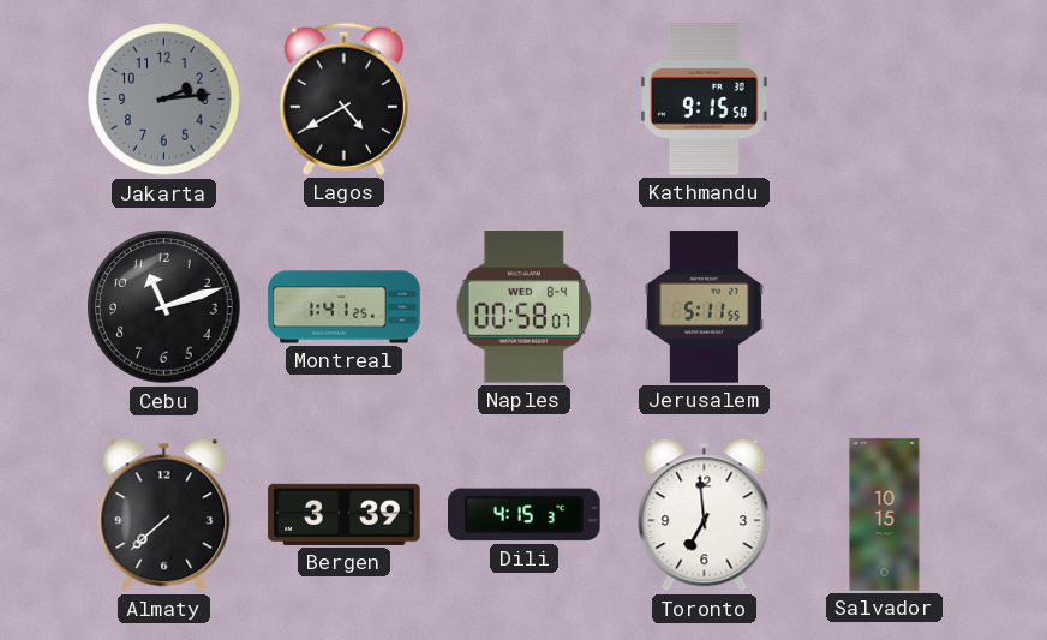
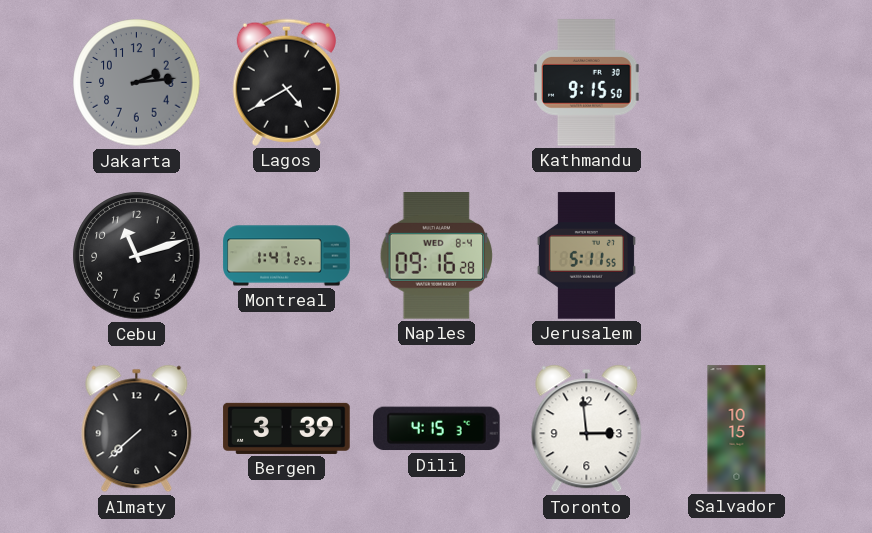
Naples: 00:58 -> 09:16
Toronto: 6:59 -> 2:59
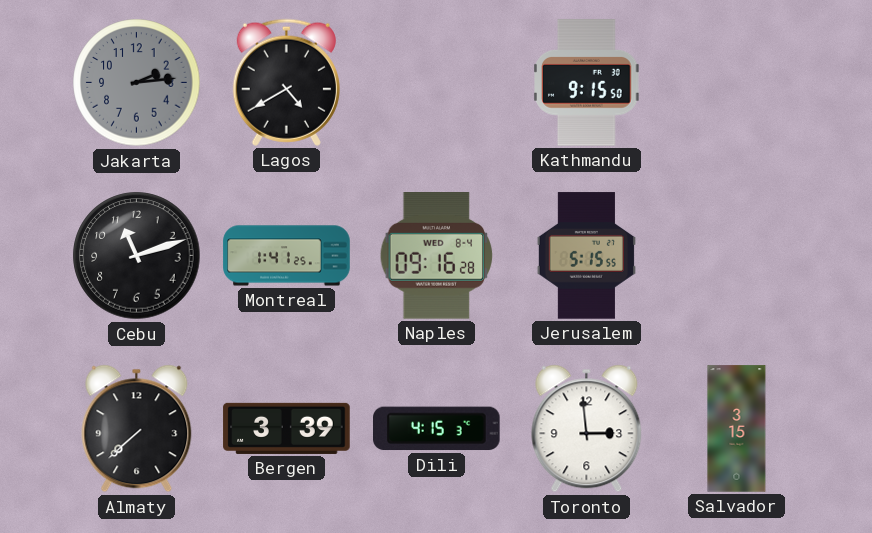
Jerusalem: 5:11 -> 5:15
Salvador: 10:15 -> 3:15
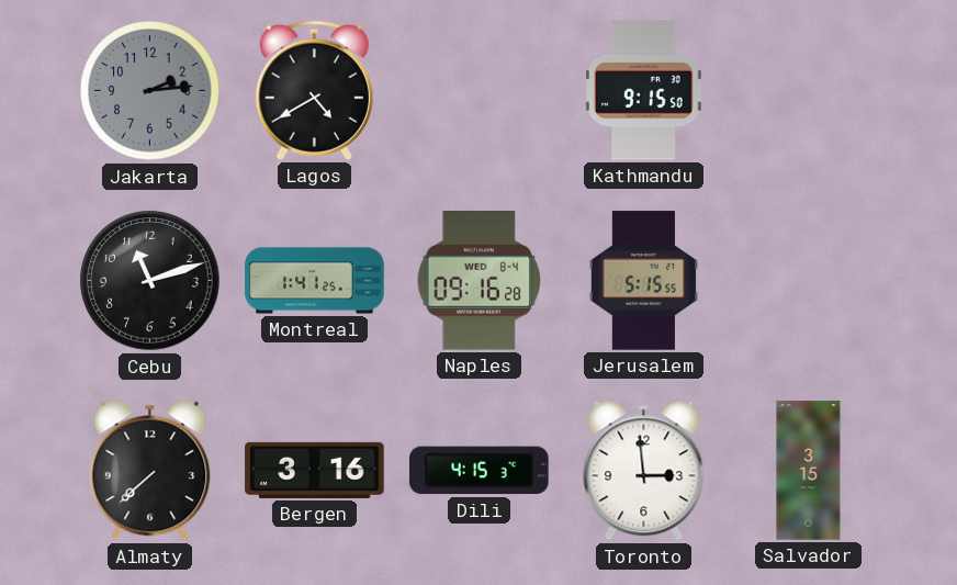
Bergen: 3:39 -> 3:16
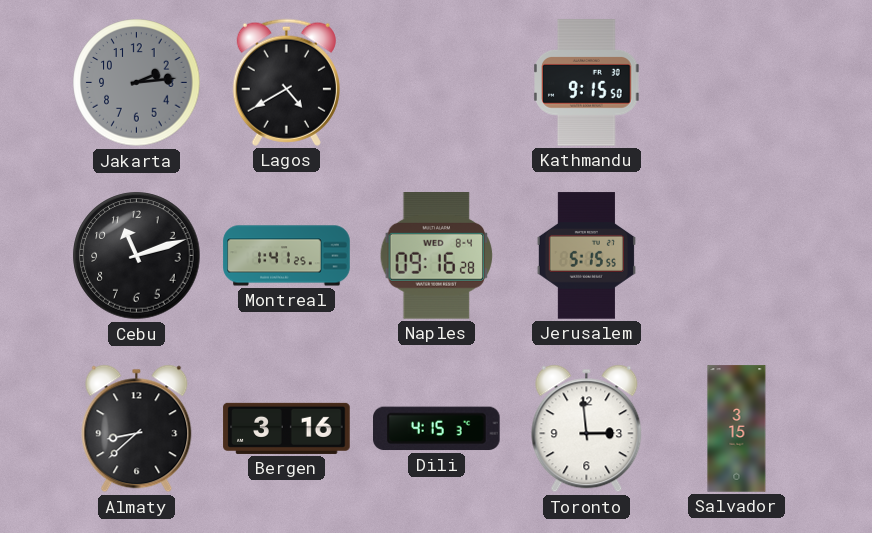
Almaty: 7:38 -> 8:38
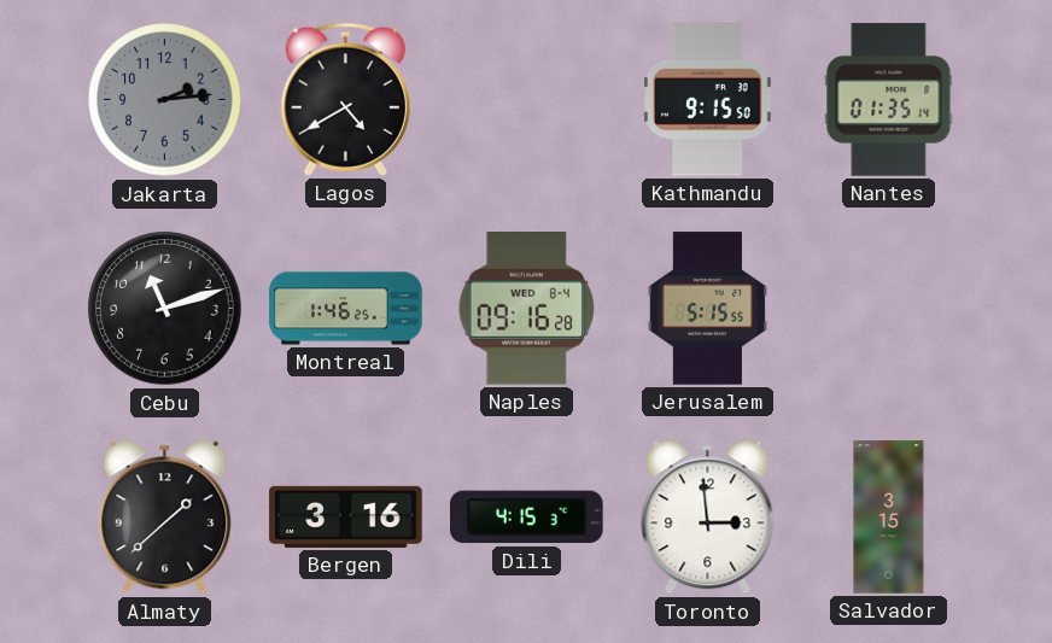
Nantes: none -> 01:35
Montreal: 1:41 -> 1:46
Almaty: 8:38 -> 1:38
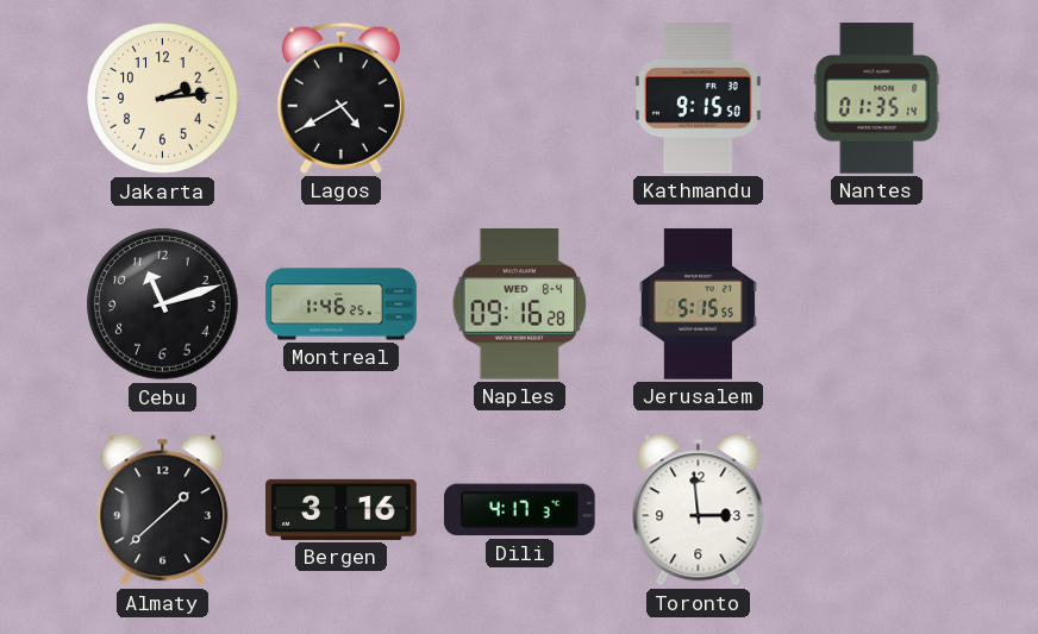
Jakarta dial: grey -> cream
Dili: 4:15 -> 4:17
Salvador: 3:15 -> none
